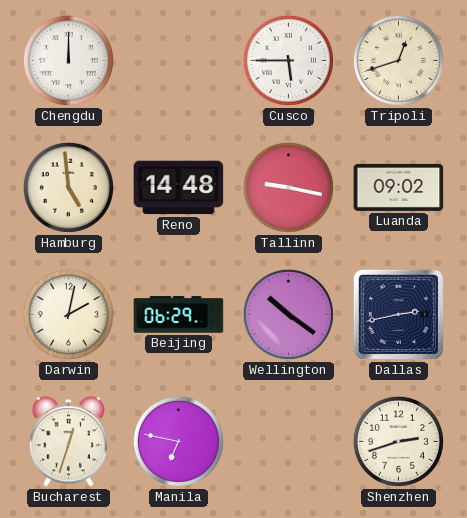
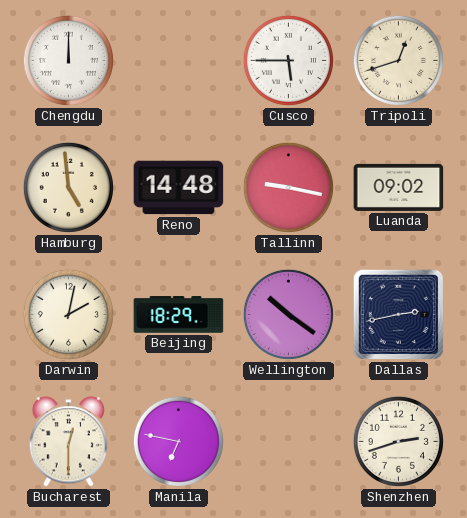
Beijing: 06:29 -> 18:29
Bucharest: 12:33 -> 12:30
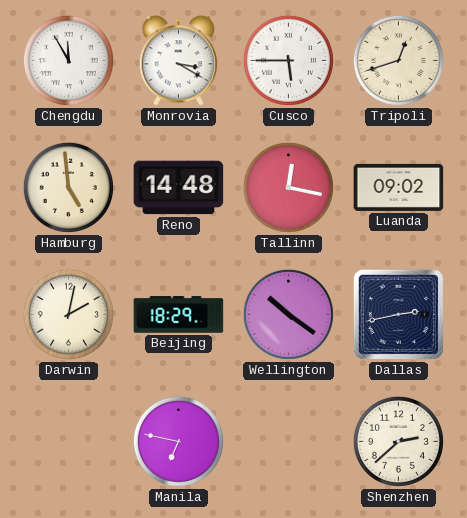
Chengdu: 12:00 -> 11:55
Monrovia: none -> 3:20
Tallinn: 9:17 -> 12:17
Bucharest: 12:30 -> none
Shenzhen: 2:42 -> 2:38
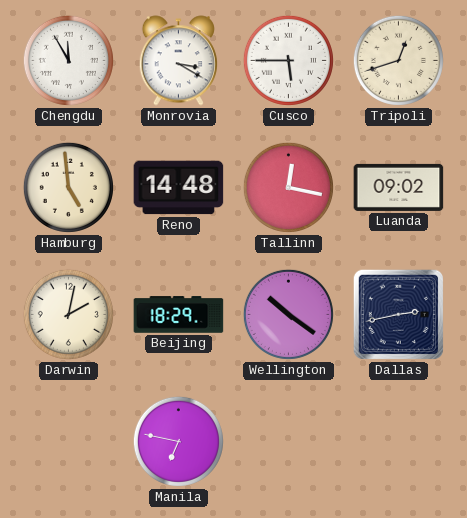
Shenzhen: 2:38 -> none
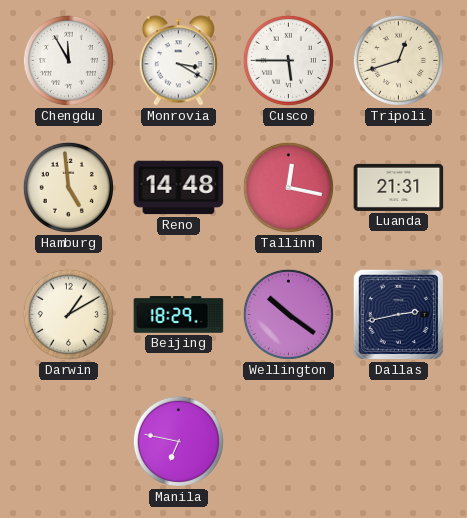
Luanda: 09:02 -> 21:31
Darwin: 2:02 -> 1:10
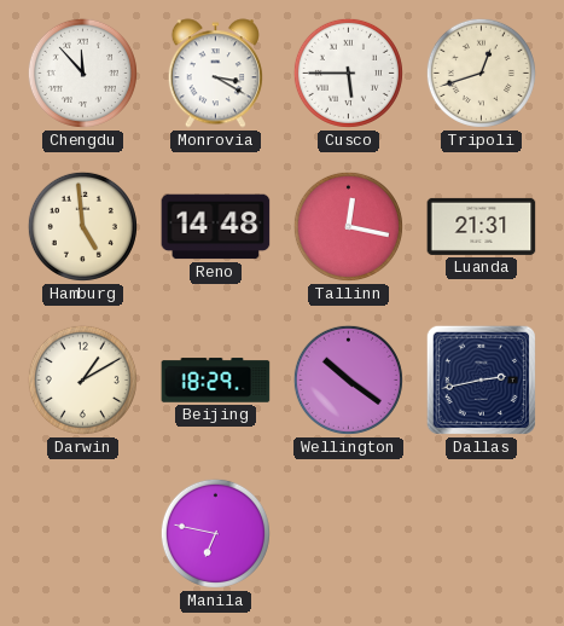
Chengdu: 11:55 -> 11:53
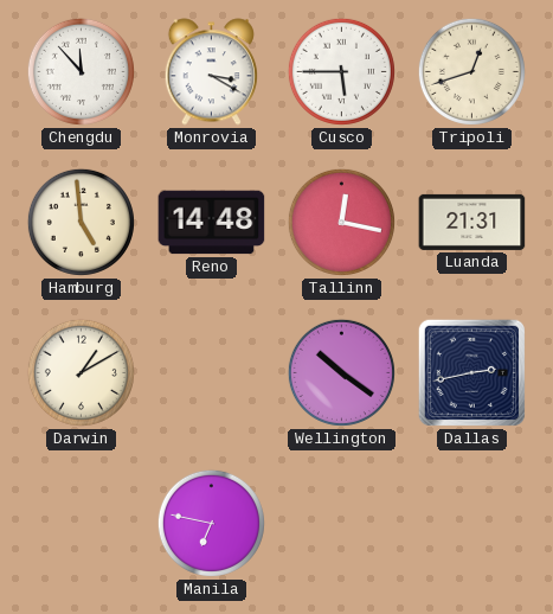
Beijing: 18:29 -> none
